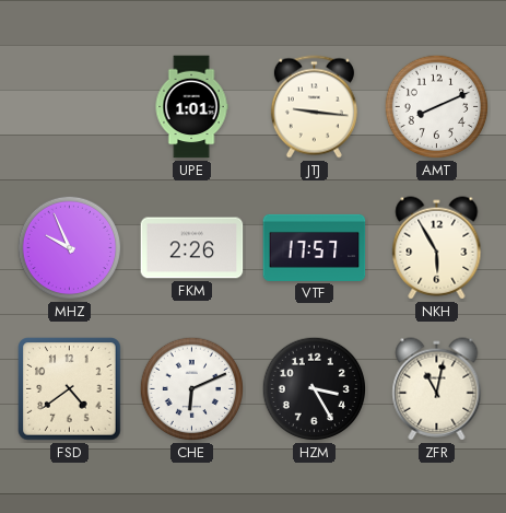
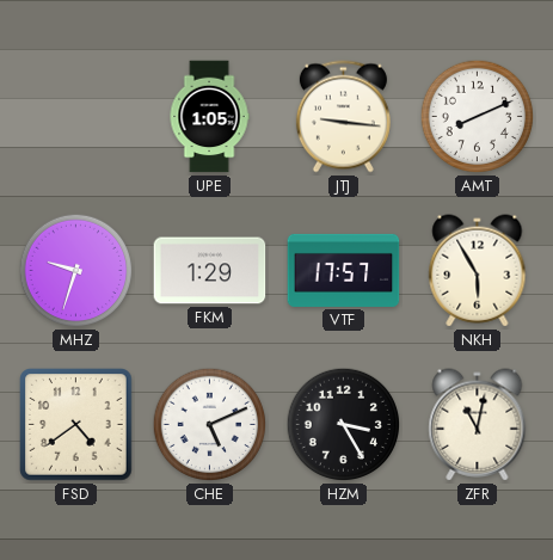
UPE: 1:01 -> 1:05
MHZ: 9:56 -> 9:33
FKM: 2:26 -> 1:29
CHE: 6:11 -> 5:11
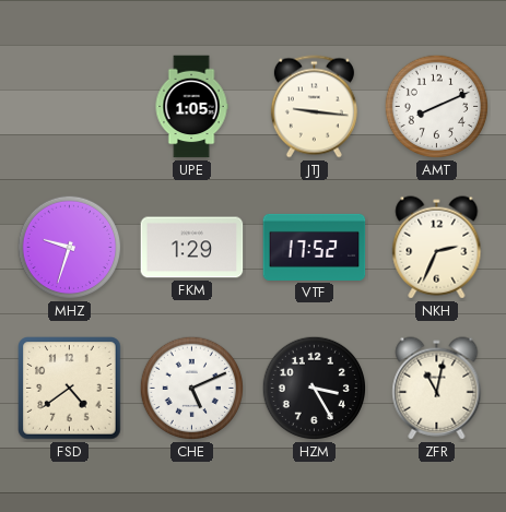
VTF: 17:57 -> 17:52
NKH: 5:55 -> 2:34
